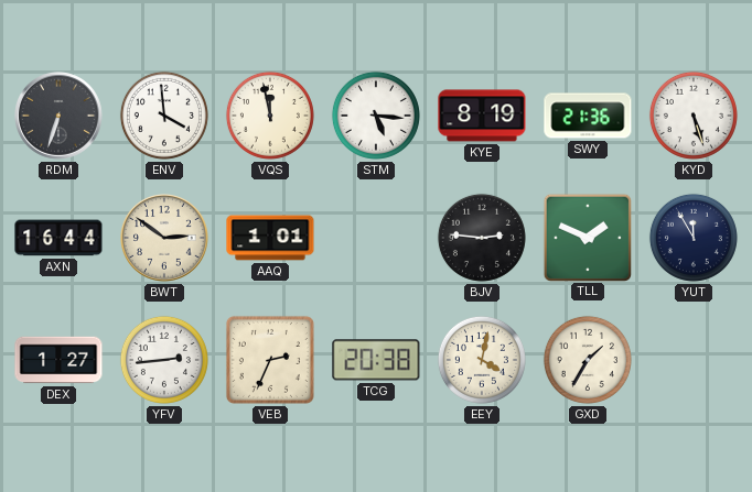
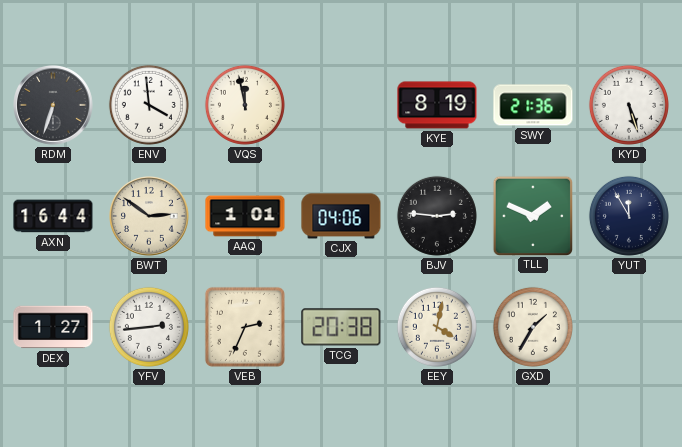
STM: 5:16 -> none
CJX: none -> 04:06
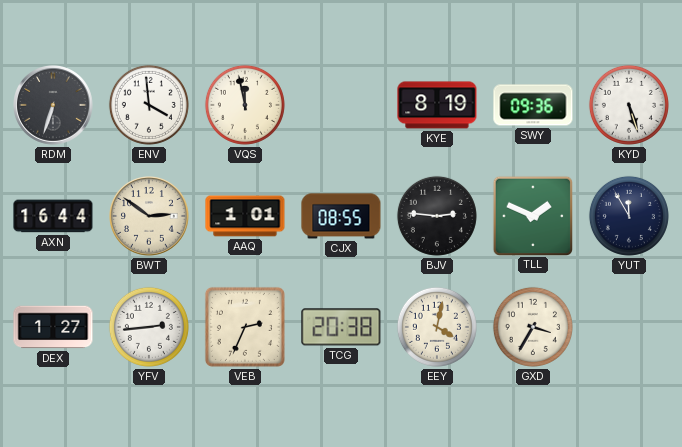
SWY: 21:36 -> 09:36
CJX: 04:06 -> 08:55
GXD: 1:35 -> 3:35
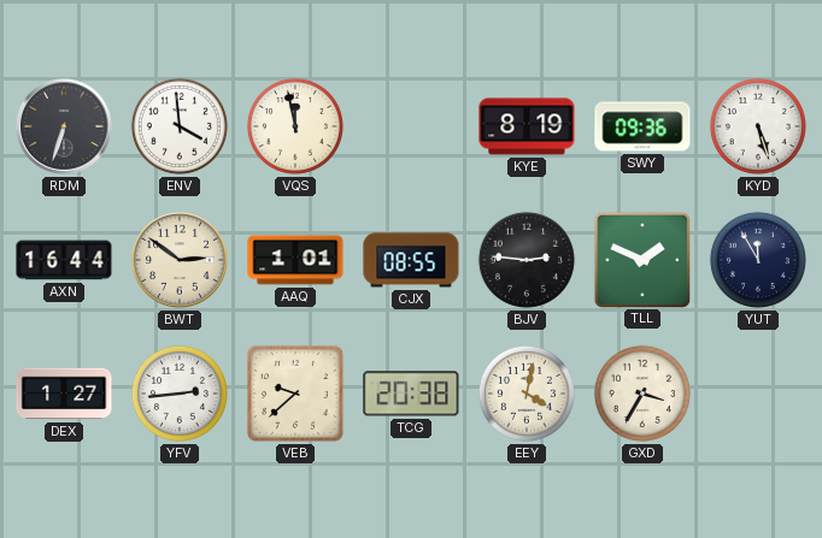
VEB: 2:34 -> 9:38
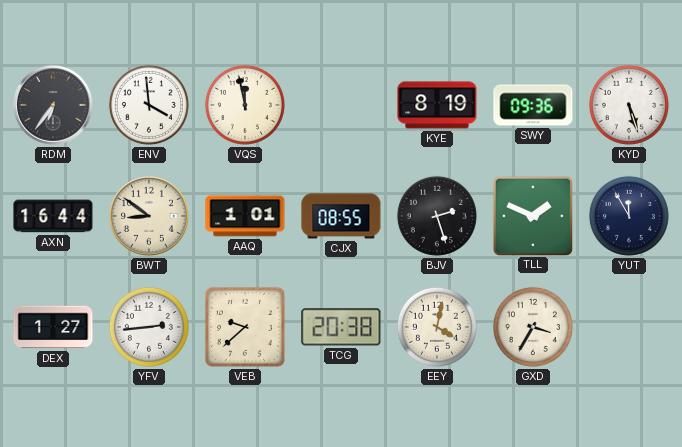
RDM: 6:33 -> 6:36
BWT: 2:51 -> 8:51
BJV: 2:46 -> 2:27
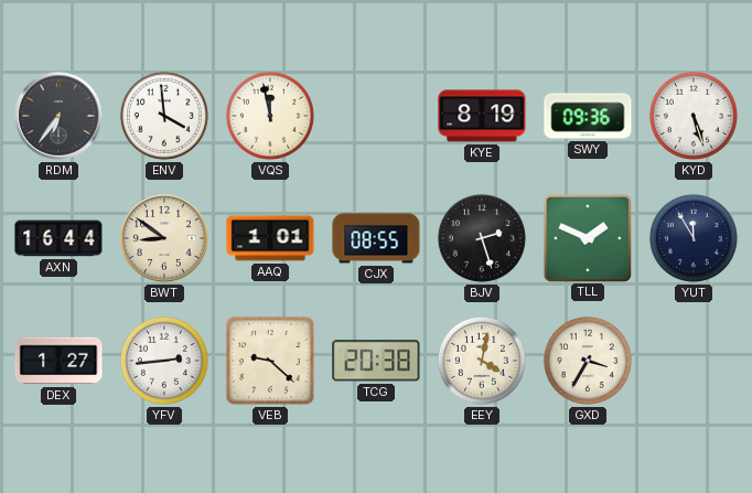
VEB: 9:38 -> 9:22
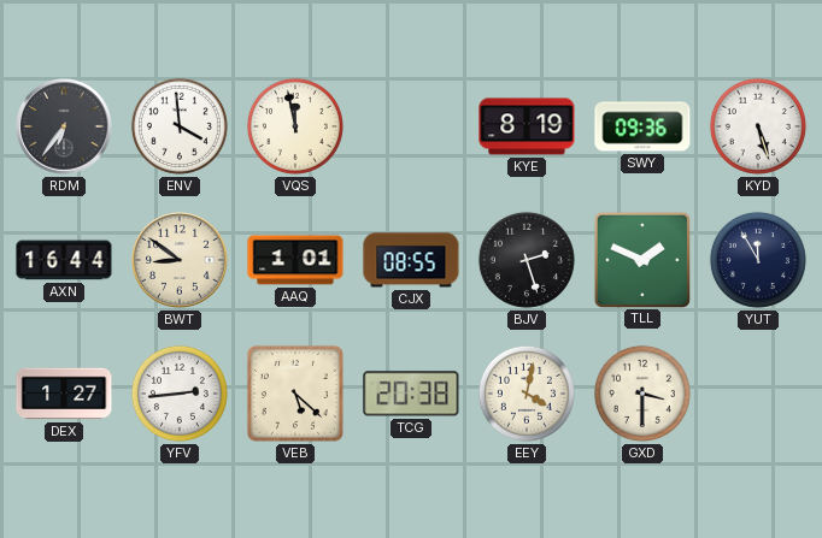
VEB: 9:22 -> 5:22
GXD: 3:35 -> 3:30
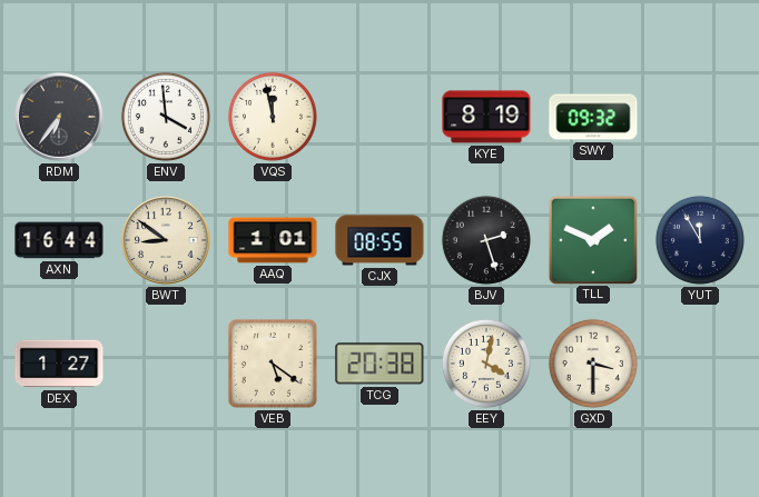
SWY: 09:36 -> 09:32
KYD: 5:27 -> none
YFV: 2:44 -> none
VEB: 5:22 -> 5:21
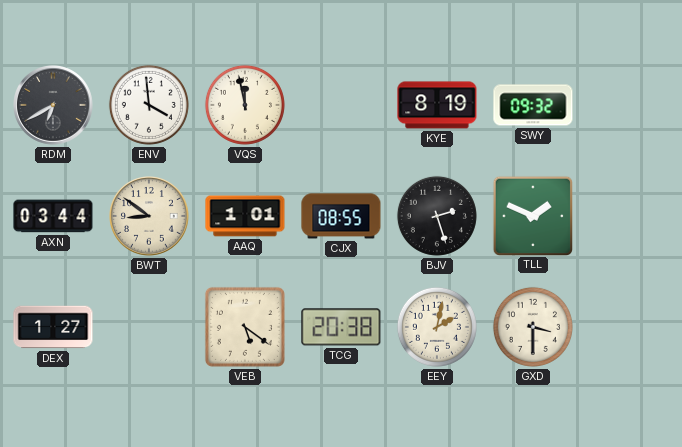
RDM: 6:36 -> 6:40
AXN: 16:44 -> 03:44
YUT: 11:55 -> none
EEY: 4:02 -> 2:02
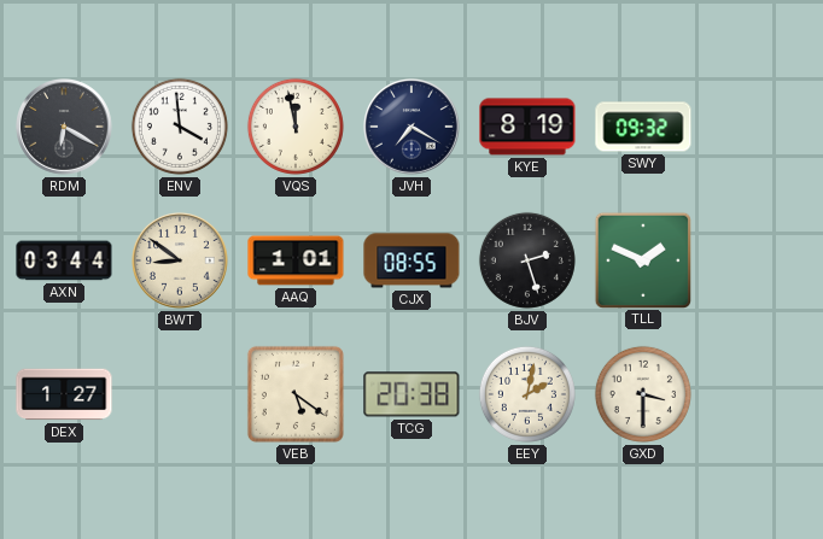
RDM: 6:40 -> 6:20
JVH: none -> 7:20
